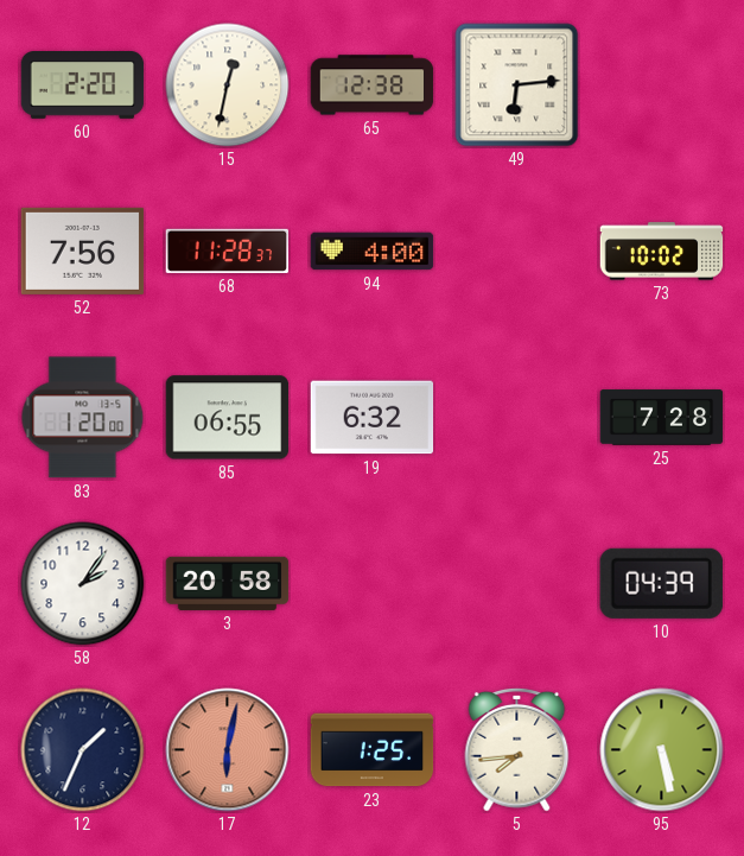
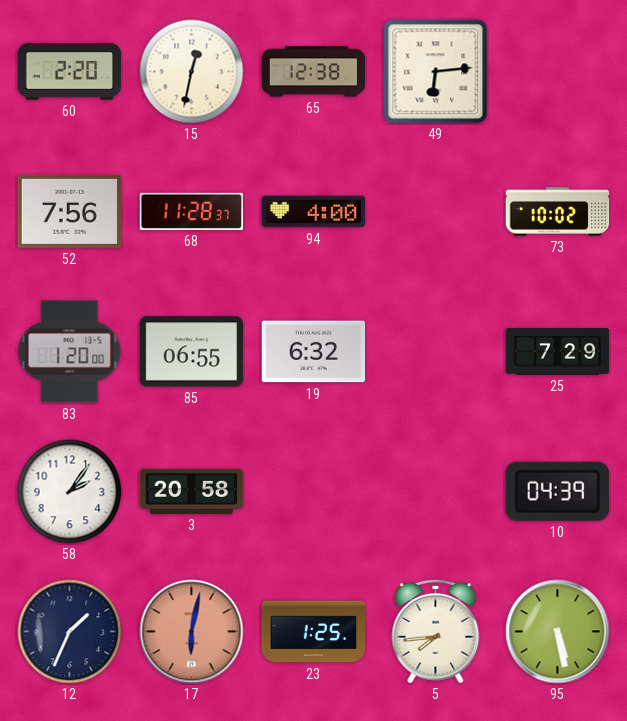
25: 7:28 -> 7:29
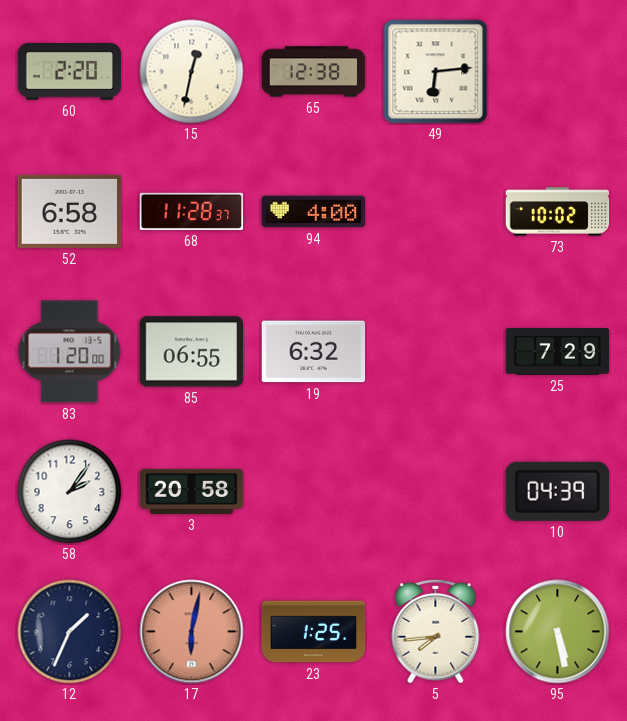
52: 7:56 -> 6:58
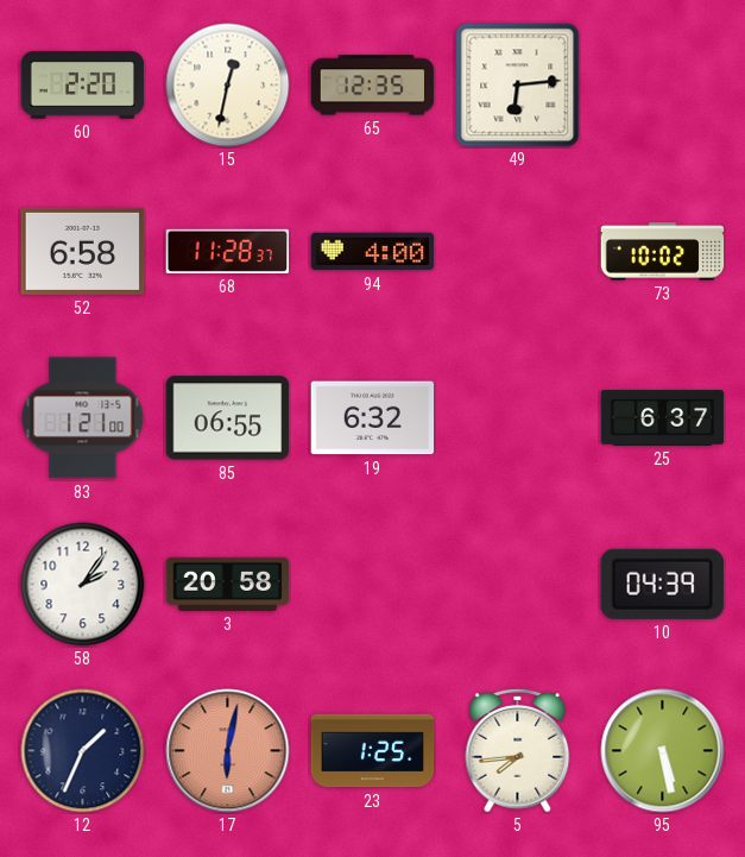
65: 12:38 -> 12:35
83: 1:20 -> 1:21
25: 7:29 -> 6:37
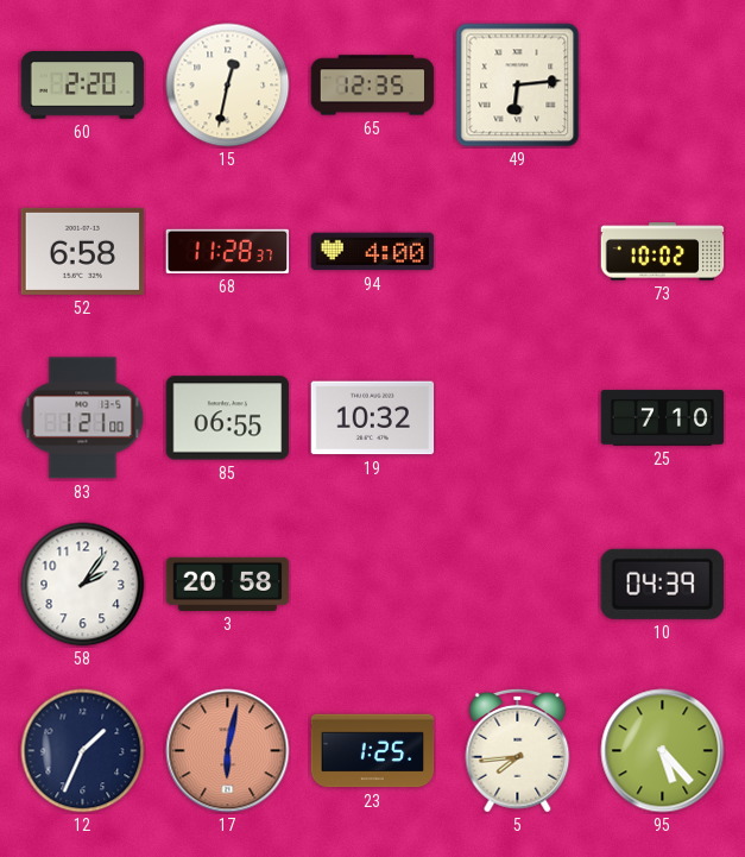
19: 6:32 -> 10:32
25: 6:37 -> 7:10
95: 5:28 -> 5:23
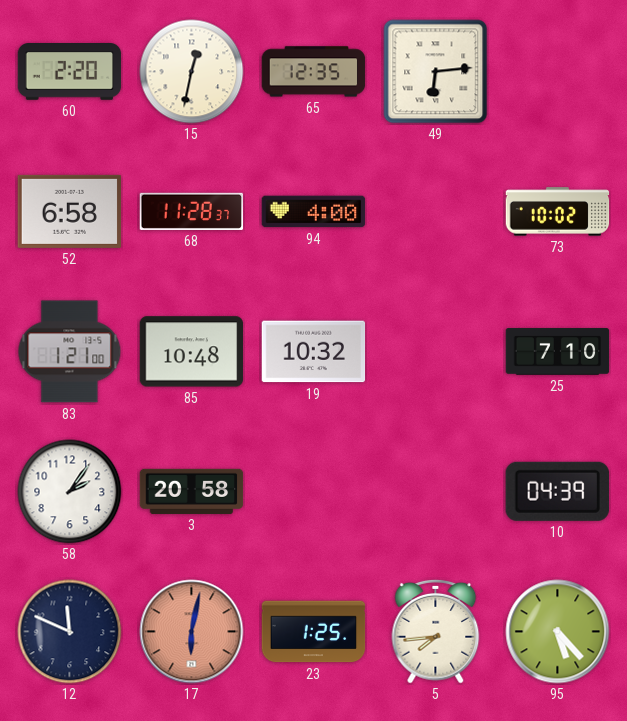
85: 06:55 -> 10:48
12: 1:34 -> 11:49
